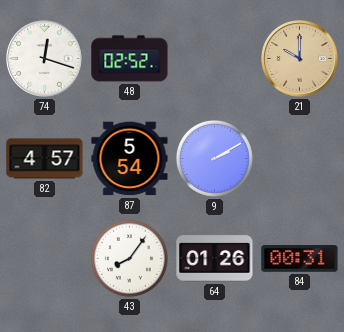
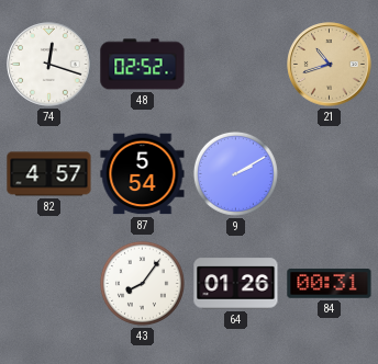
21: 10:00 -> 10:42
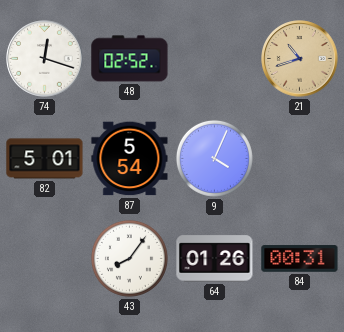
82: 4:57 -> 5:01
9: 2:10 -> 4:04
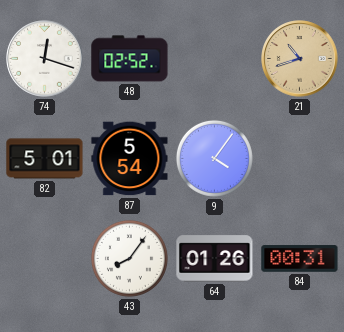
9: 4:04 -> 4:06
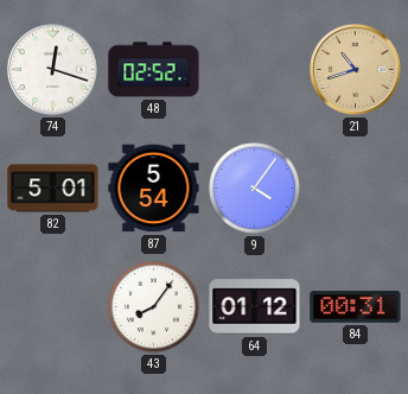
64: 01:26 -> 01:12
